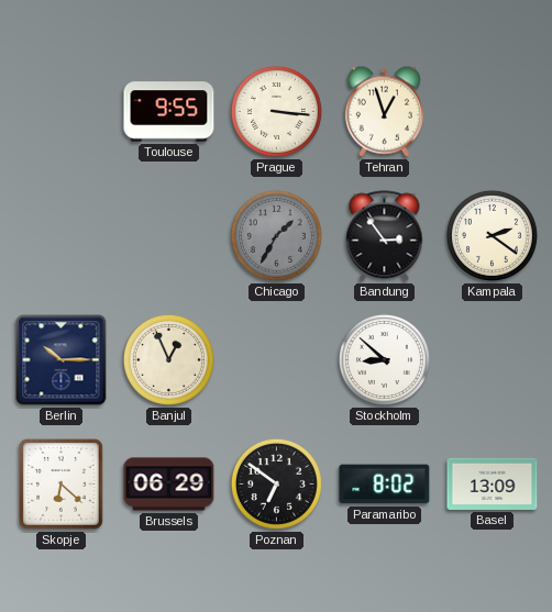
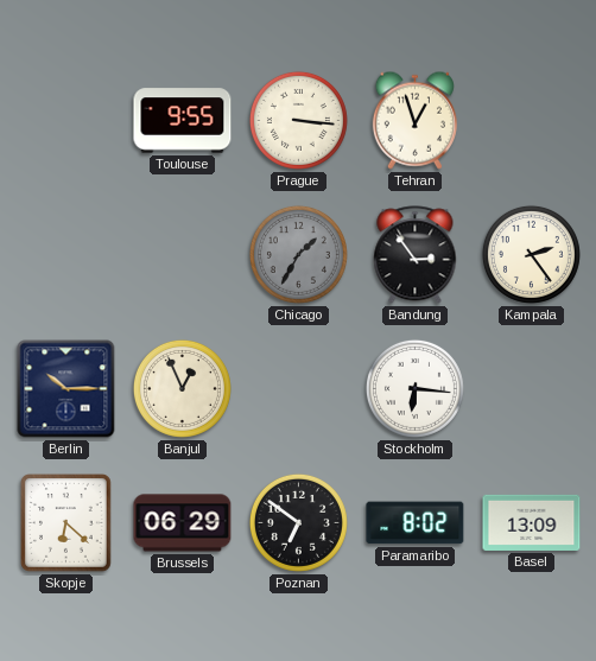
Kampala: 2:21 -> 2:24
Stockholm: 8:52 -> 6:16
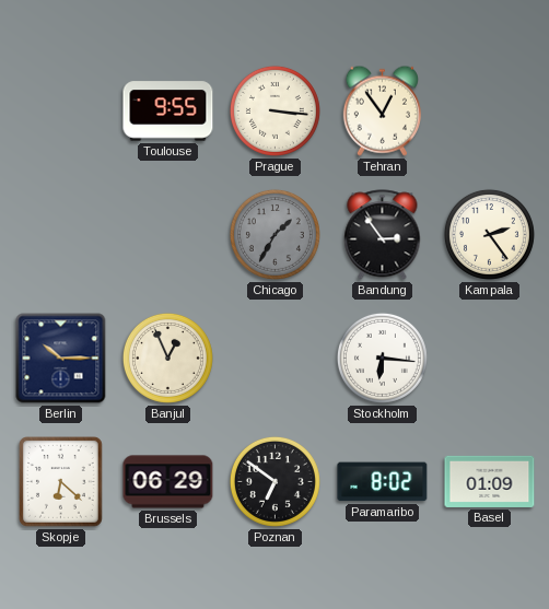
Tehran: 12:57 -> 12:54
Basel: 13:09 -> 01:09
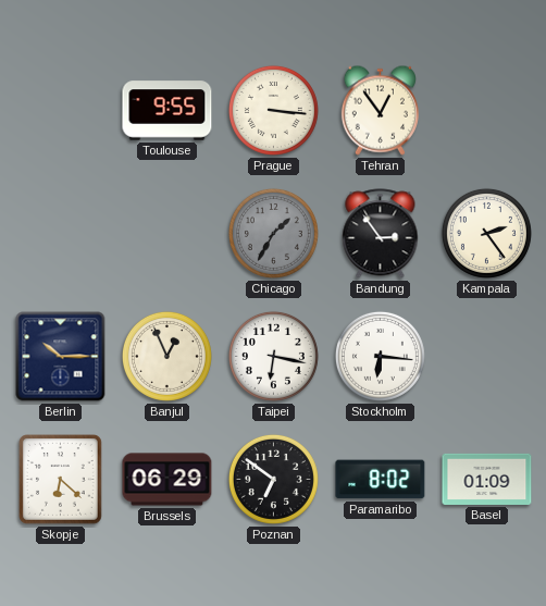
Taipei: none -> 6:17
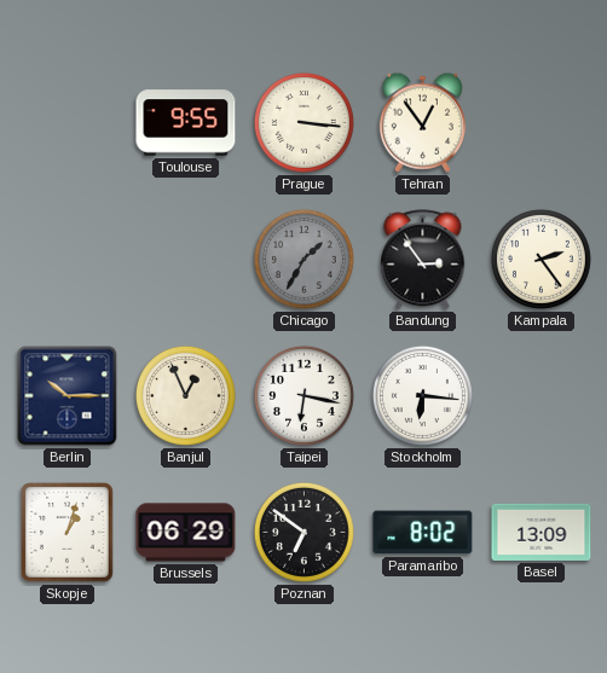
Skopje: 6:22 -> 1:03
Basel: 01:09 -> 13:09
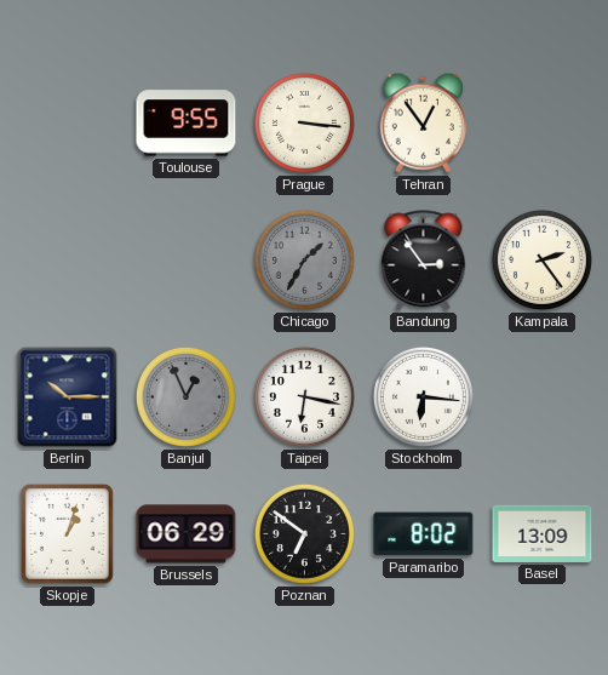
Banjul dial: cream -> grey
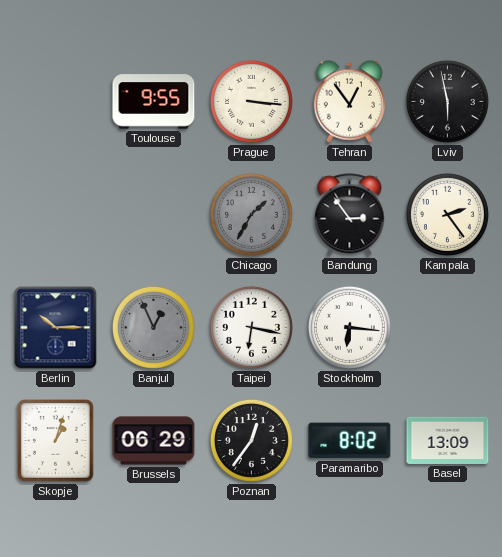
Lviv: none -> 5:58
Poznan: 6:51 -> 12:36
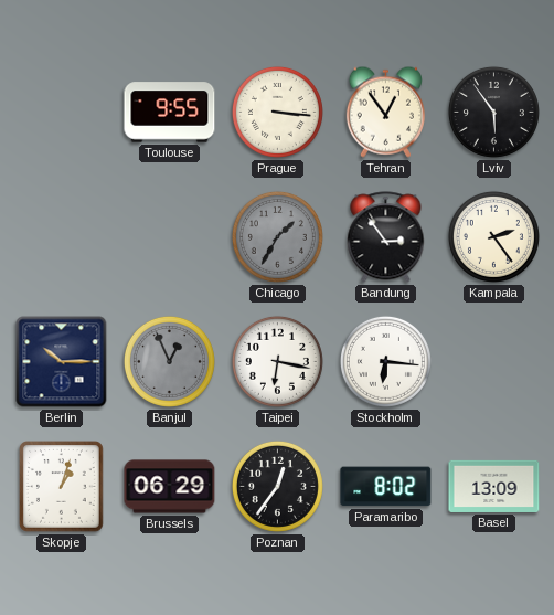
Lviv: 5:58 -> 5:54
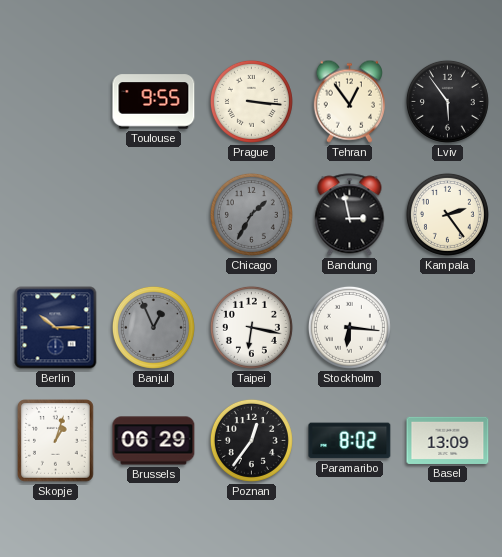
Bandung: 2:54 -> 2:58
